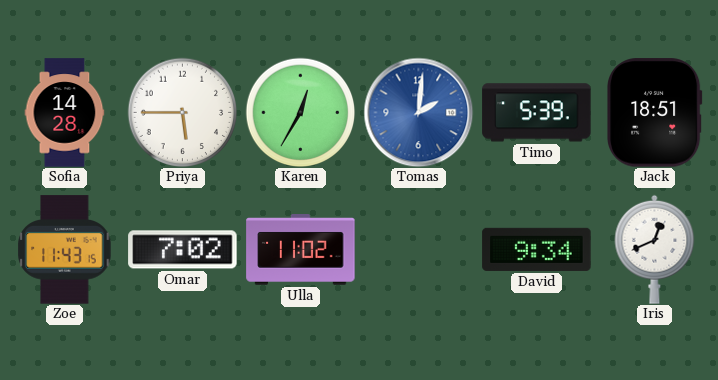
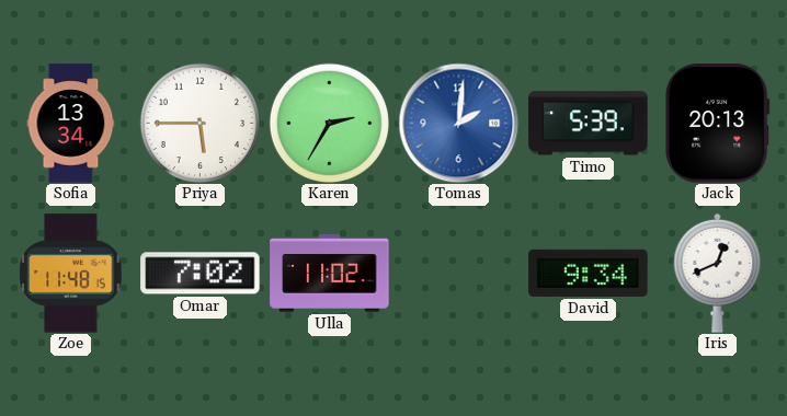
Sofia: 14:28 -> 13:34
Karen: 12:35 -> 2:35
Jack: 18:51 -> 20:13
Zoe: 11:43 -> 11:48
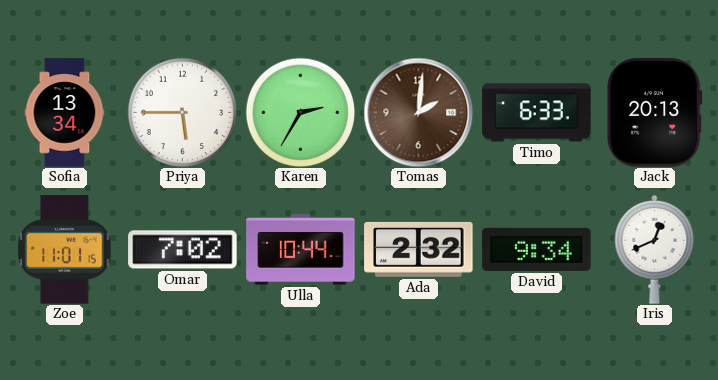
Tomas dial: blue -> brown
Timo: 5:39 -> 6:33
Zoe: 11:48 -> 11:01
Ulla: 11:02 -> 10:44
Ada: none -> 2:32
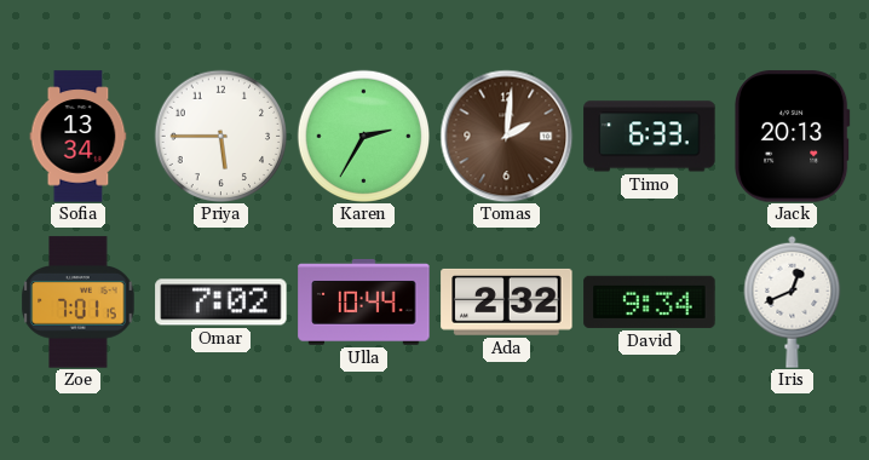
Zoe: 11:01 -> 7:01
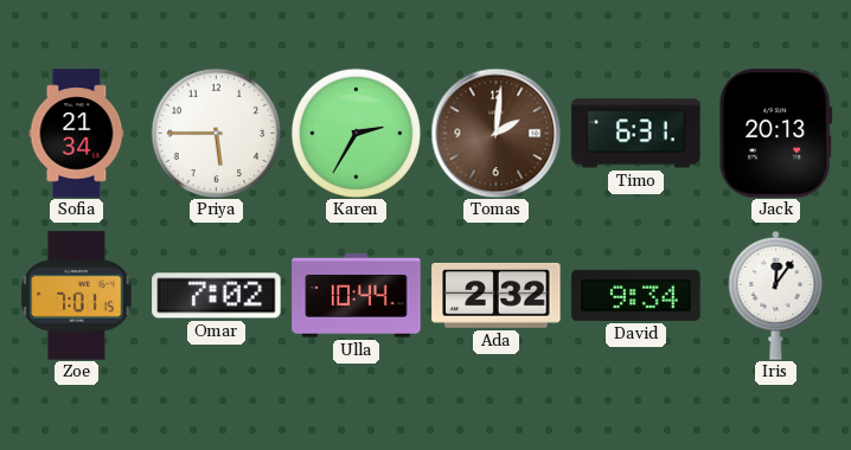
Sofia: 13:34 -> 21:34
Timo: 6:33 -> 6:31
Iris: 12:41 -> 12:06
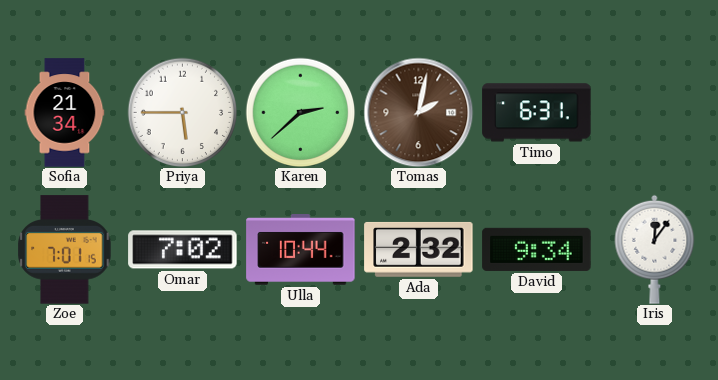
Karen: 2:35 -> 2:38
Tomas: 2:01 -> 2:02
Jack: 20:13 -> none
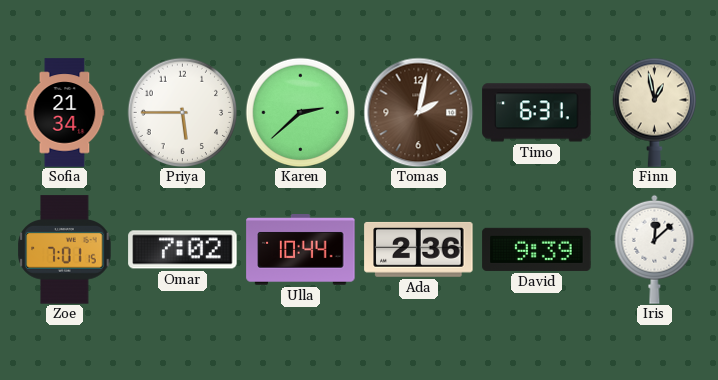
Finn: none -> 12:58
Ada: 2:32 -> 2:36
David: 9:34 -> 9:39
Iris: 12:06 -> 12:08
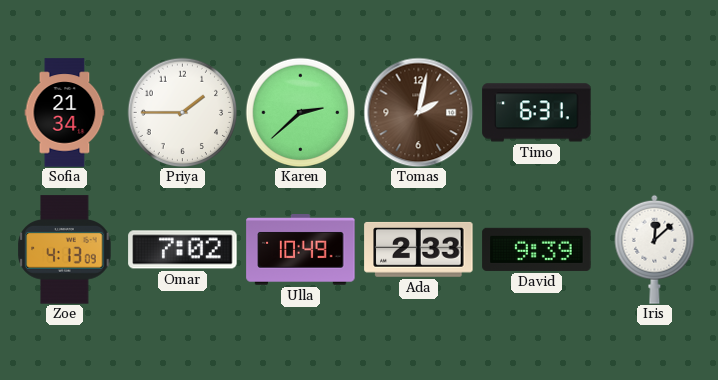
Priya: 5:45 -> 1:45
Finn: 12:58 -> none
Zoe: 7:01 -> 4:13
Ulla: 10:44 -> 10:49
Ada: 2:36 -> 2:33
